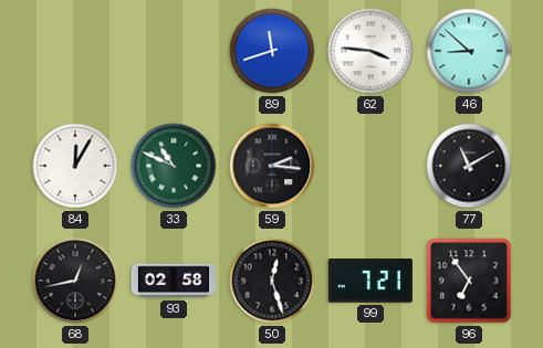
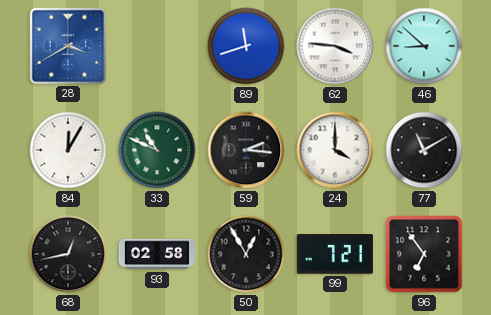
28: none -> 3:40
24: none -> 4:00
50: 12:27 -> 12:55
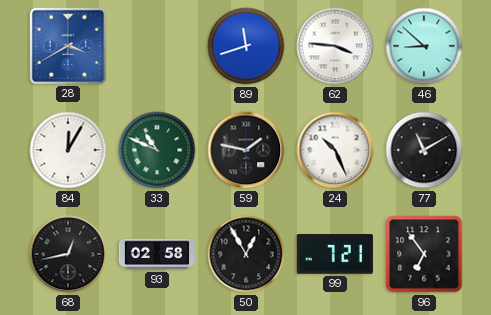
59: 2:16 -> 1:47
24: 4:00 -> 10:26
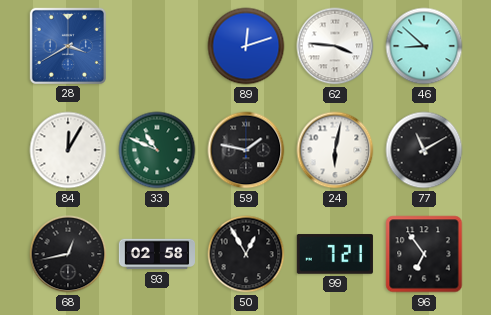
89: 11:42 -> 12:12
24: 10:26 -> 6:02
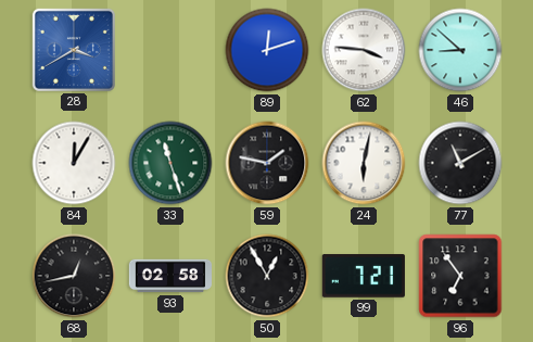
33: 10:49 -> 11:27
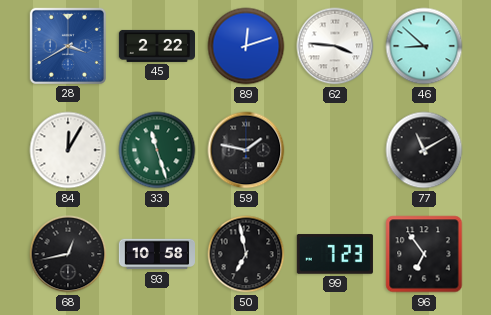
45: none -> 2:22
24: 6:02 -> none
93: 02:58 -> 10:58
50: 12:55 -> 6:58
99: 7:21 -> 7:23
